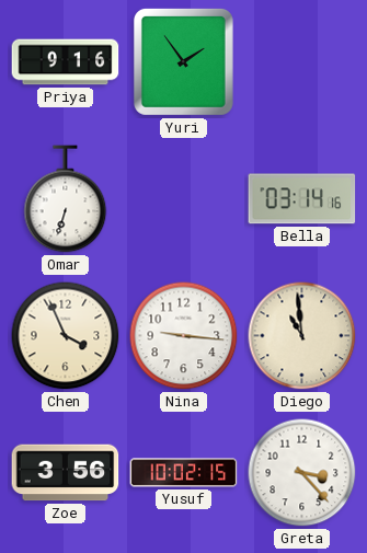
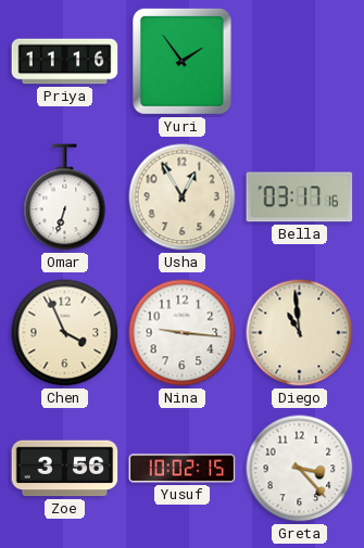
Priya: 9:16 -> 11:16
Usha: none -> 12:55
Bella: 03:14 -> 03:17
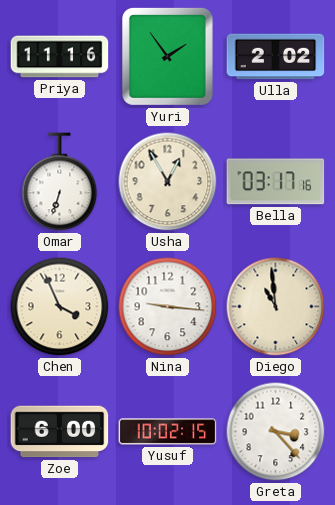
Ulla: none -> 2:02
Zoe: 3:56 -> 6:00
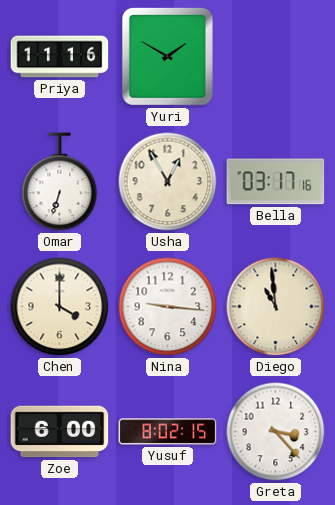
Yuri: 1:54 -> 1:50
Ulla: 2:02 -> none
Chen: 3:56 -> 4:00
Yusuf: 10:02 -> 8:02
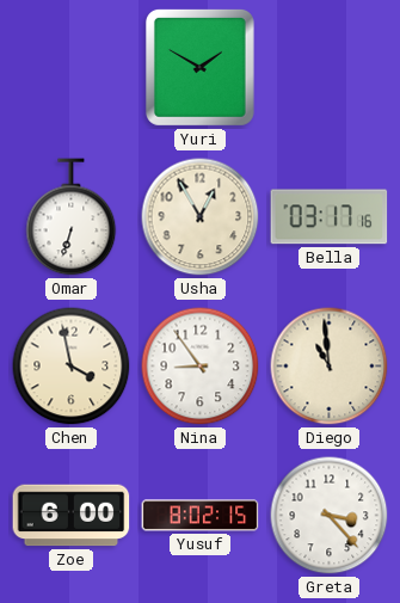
Priya: 11:16 -> none
Chen: 4:00 -> 3:58
Nina: 9:16 -> 8:54
